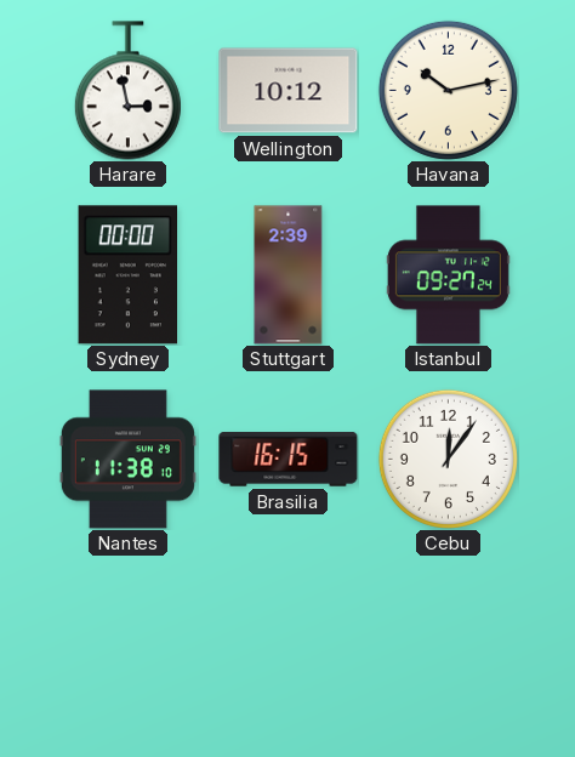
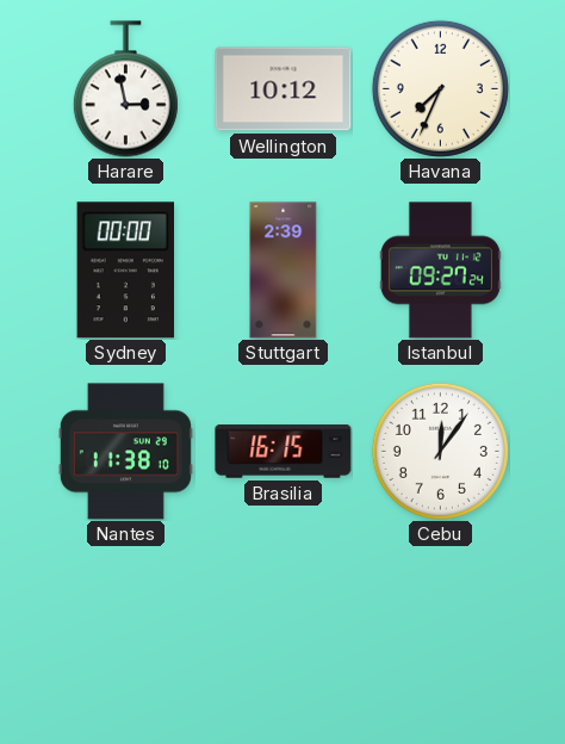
Havana: 10:13 -> 7:34
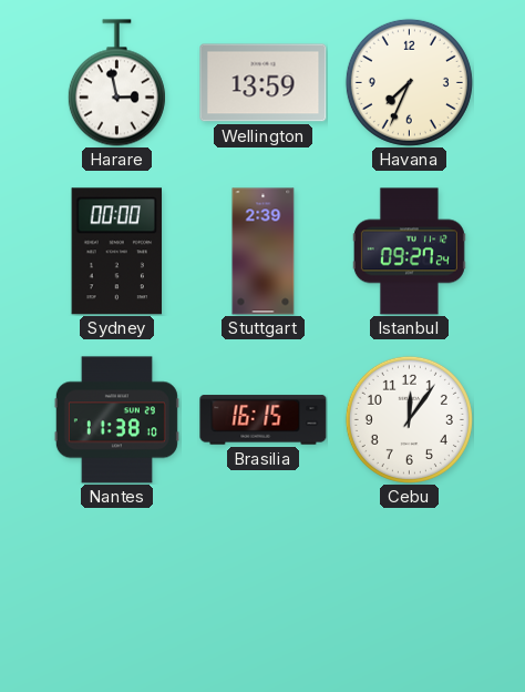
Wellington: 10:12 -> 13:59
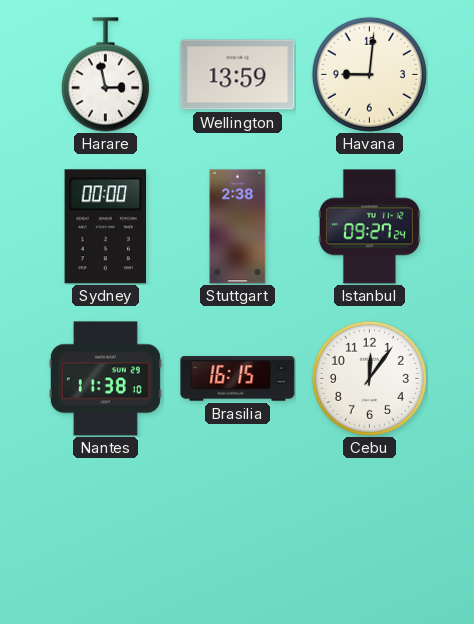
Havana: 7:34 -> 9:01
Stuttgart: 2:39 -> 2:38
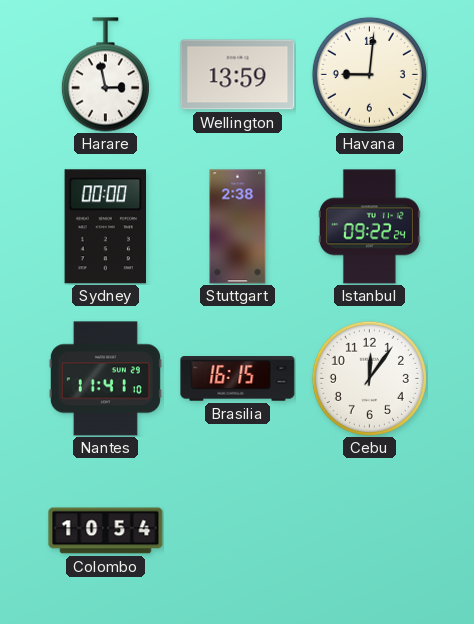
Istanbul: 09:27 -> 09:22
Nantes: 11:38 -> 11:41
Colombo: none -> 10:54
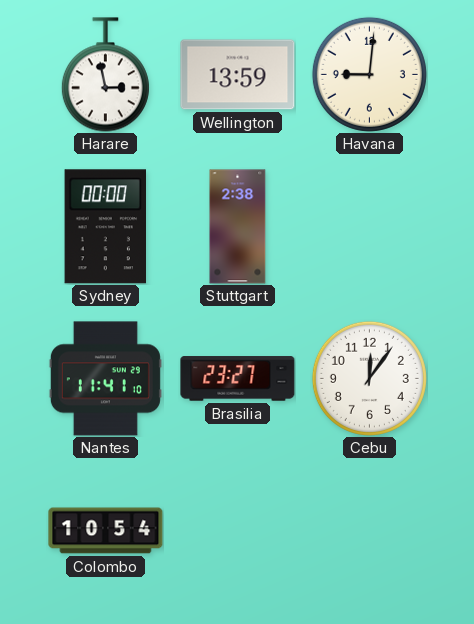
Istanbul: 09:22 -> none
Brasilia: 16:15 -> 23:27
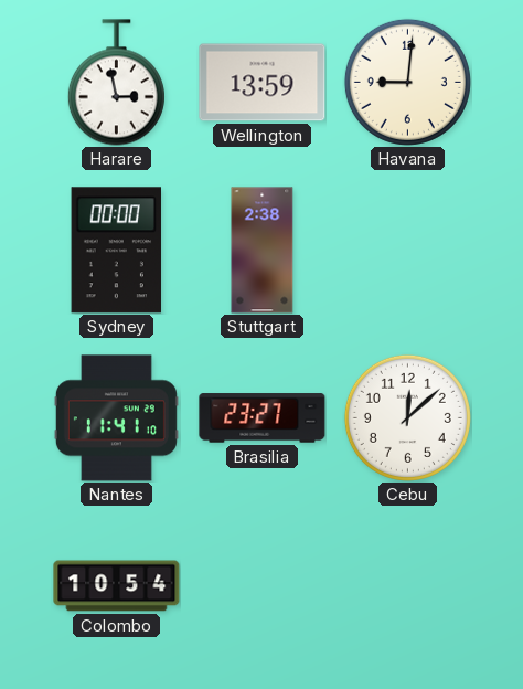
Cebu: 12:06 -> 12:08
